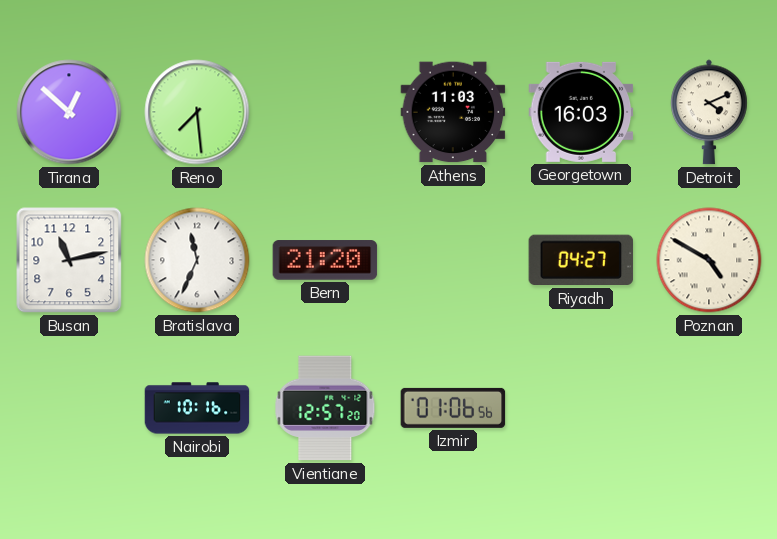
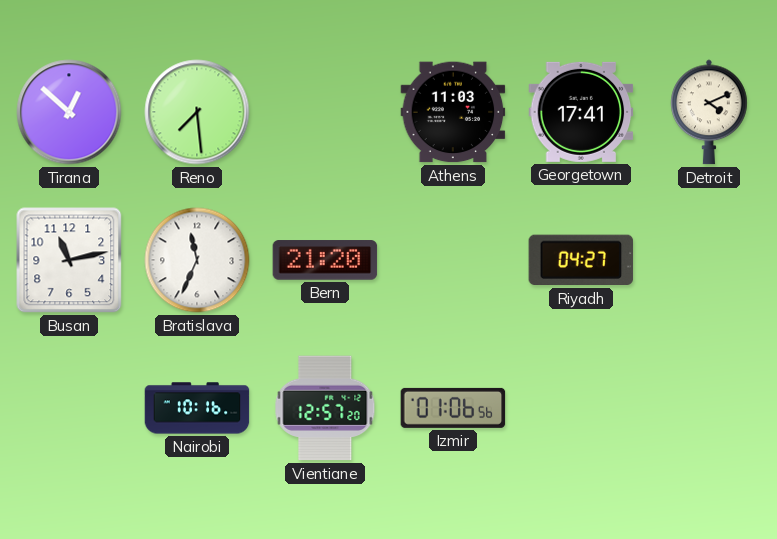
Georgetown: 16:03 -> 17:41
Poznan: 4:50 -> none
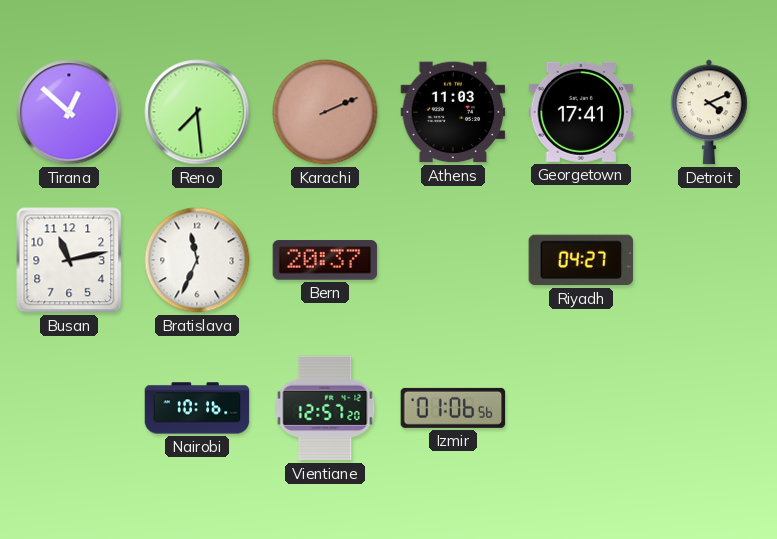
Karachi: none -> 2:11
Bern: 21:20 -> 20:37
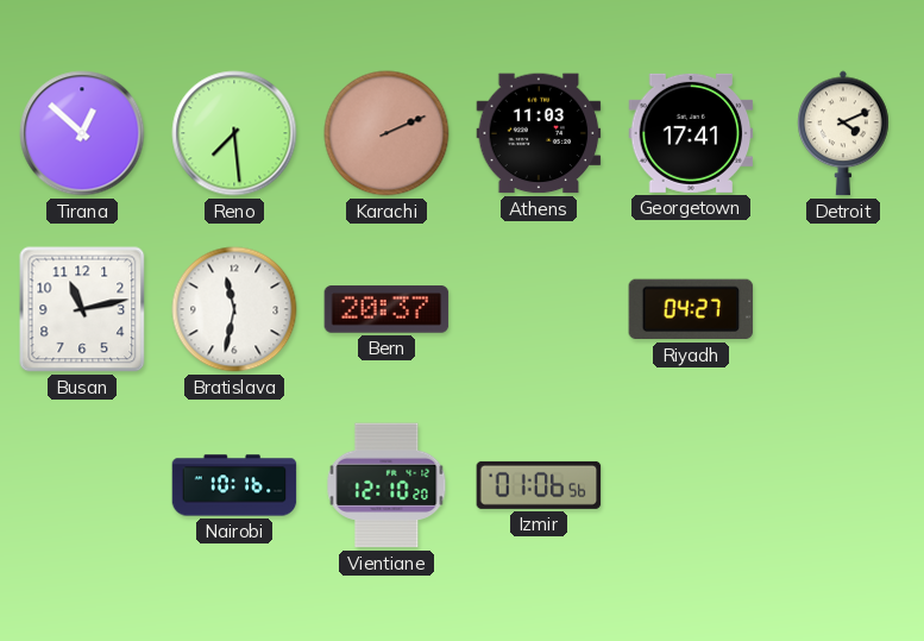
Bratislava: 11:34 -> 11:32
Vientiane: 12:57 -> 12:10
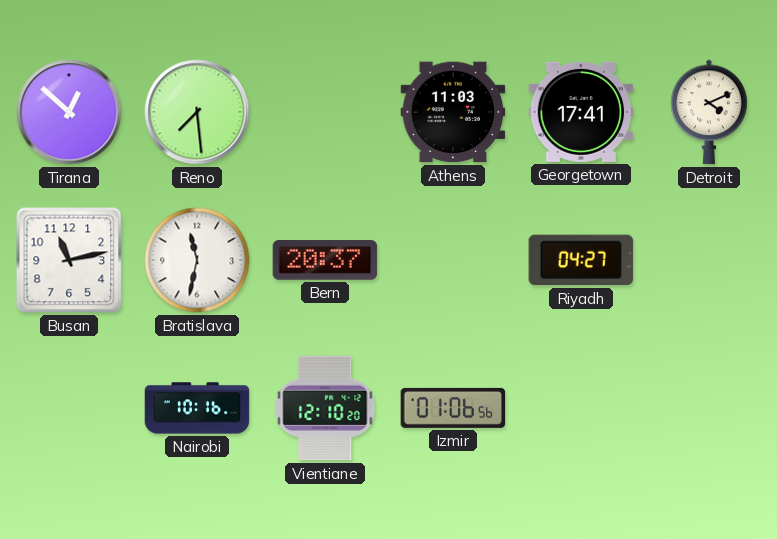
Karachi: 2:11 -> none
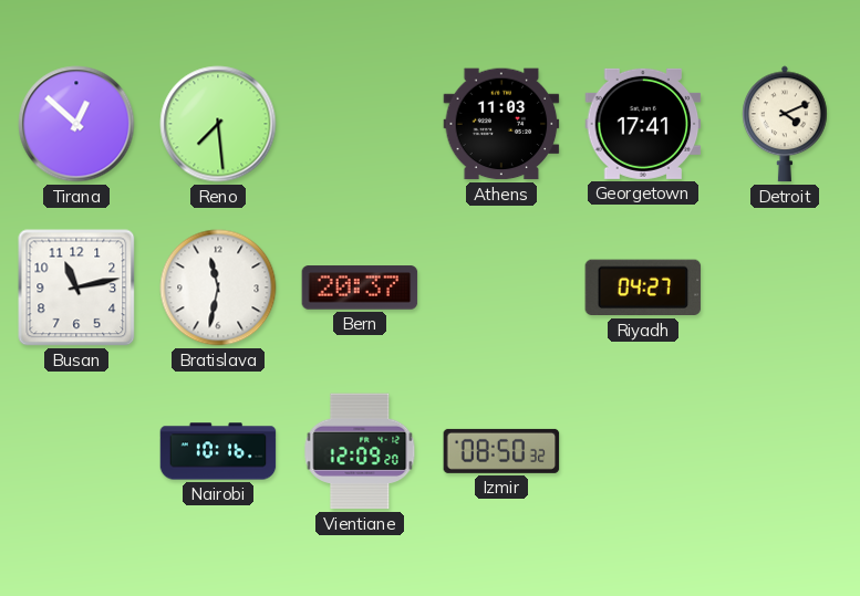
Vientiane: 12:10 -> 12:09
Izmir: 01:06 -> 08:50
